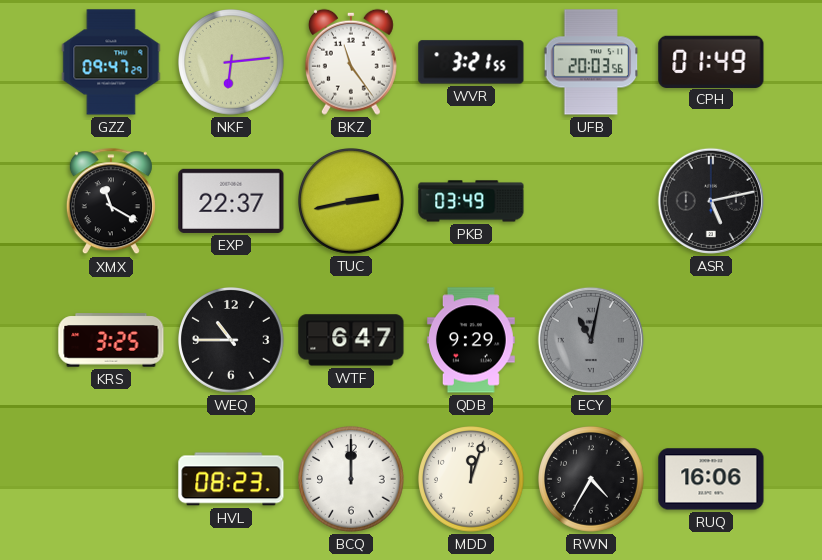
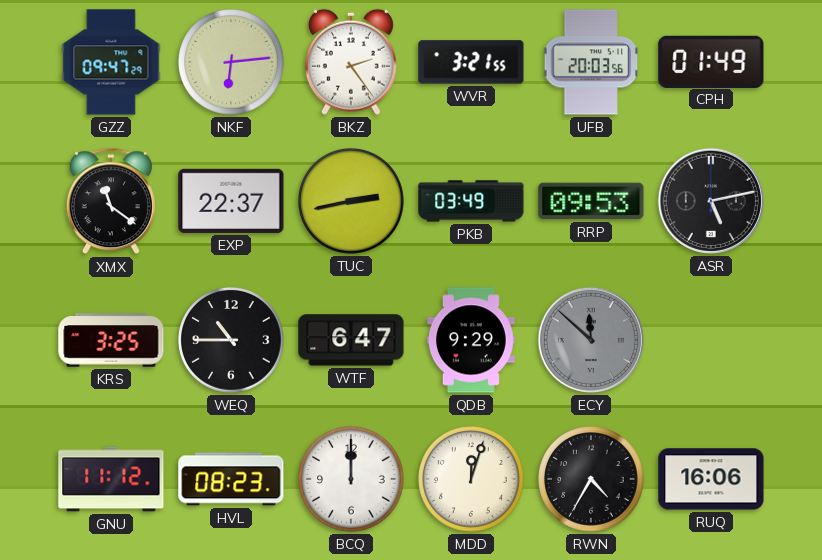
BKZ: 11:24 -> 2:24
XMX: 11:20 -> 11:21
RRP: none -> 09:53
ECY: 11:02 -> 11:52
GNU: none -> 11:12
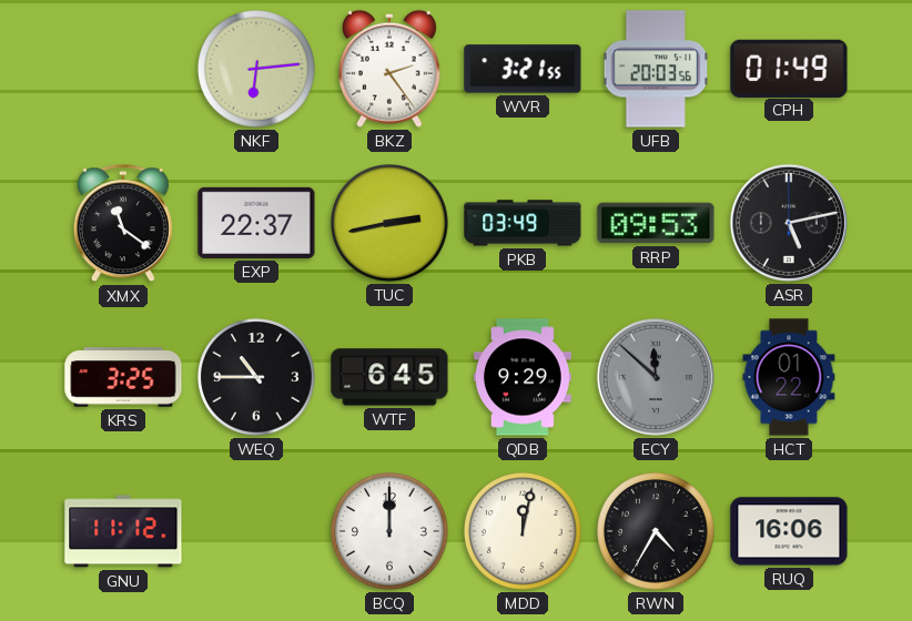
GZZ: 09:47 -> none
WTF: 6:47 -> 6:45
HCT: none -> 01:22
HVL: 08:23 -> none
MDD: 12:03 -> 12:02
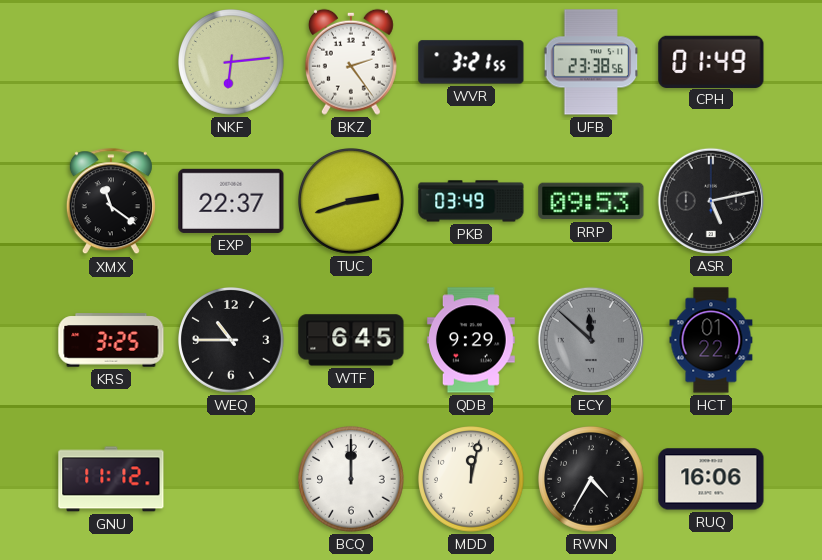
UFB: 20:03 -> 23:38
TUC: 2:43 -> 2:42
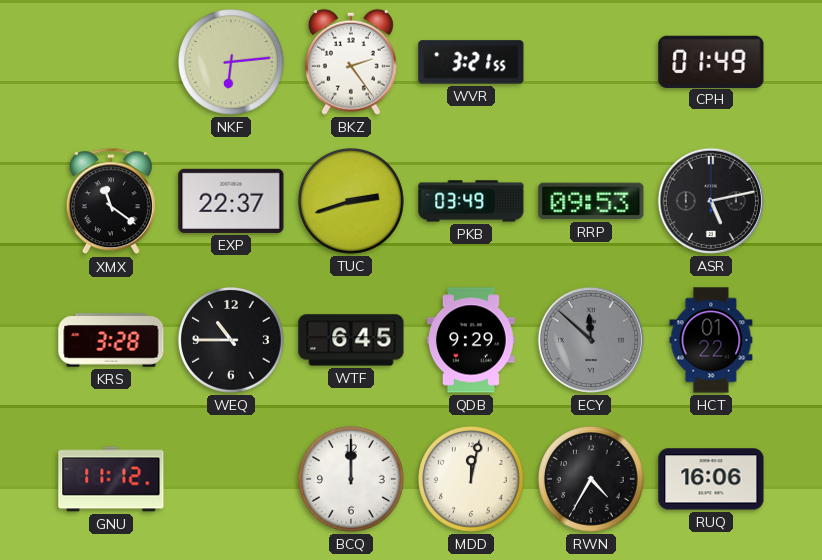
UFB: 23:38 -> none
KRS: 3:25 -> 3:28
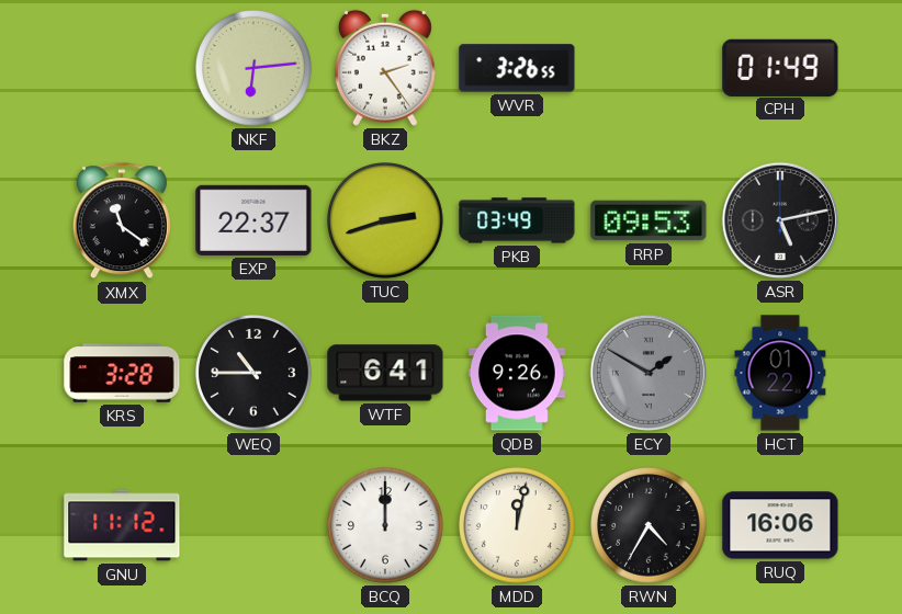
WVR: 3:21 -> 3:26
WTF: 6:45 -> 6:41
QDB: 9:29 -> 9:26
ECY: 11:52 -> 1:50
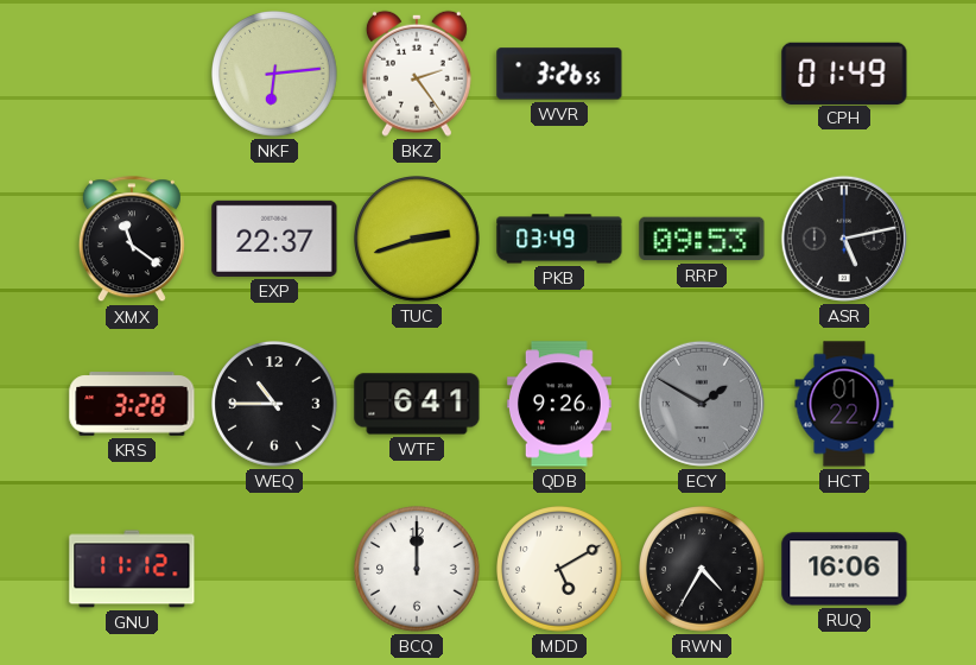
MDD: 12:02 -> 5:10
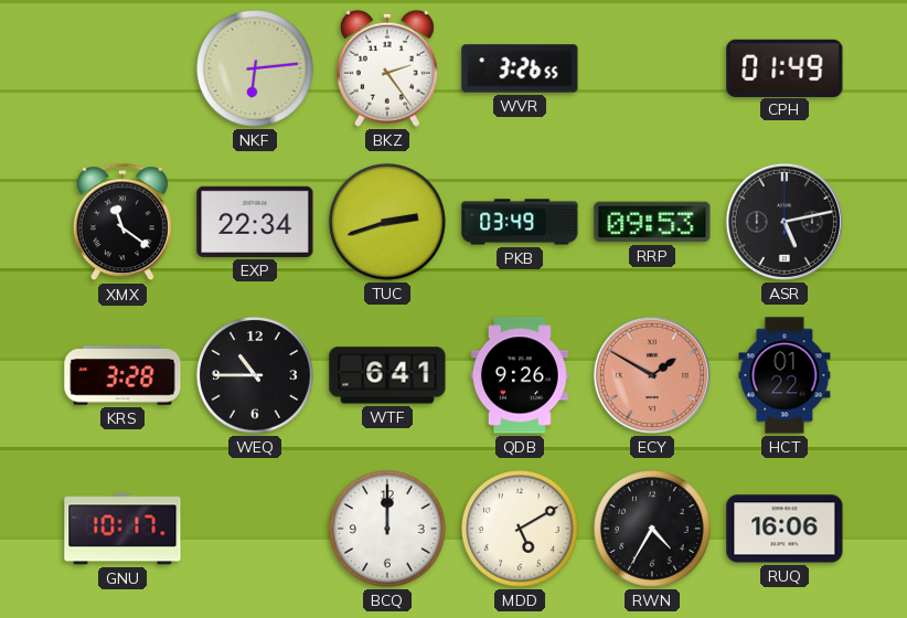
EXP: 22:37 -> 22:34
ECY dial: grey -> salmon
GNU: 11:12 -> 10:17
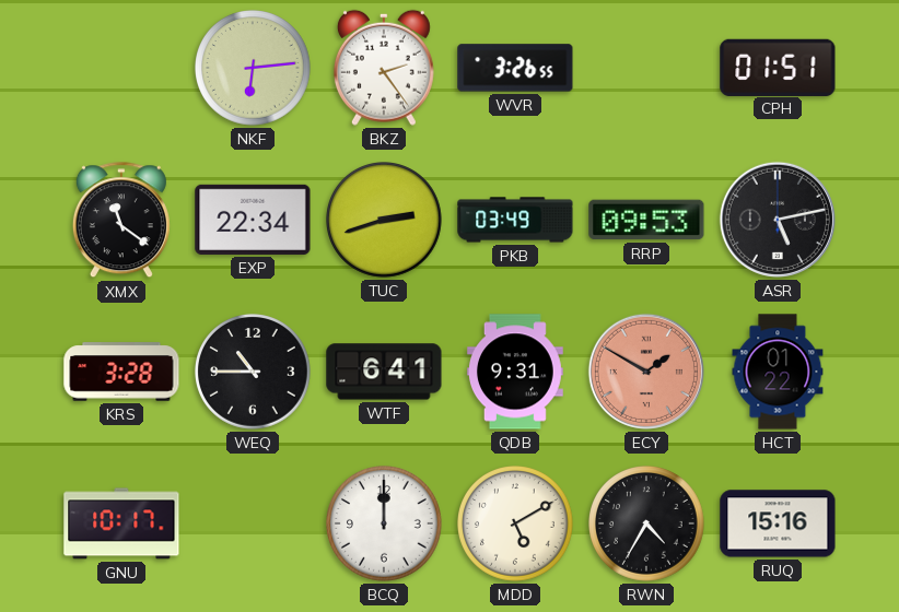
CPH: 01:49 -> 01:51
QDB: 9:26 -> 9:31
RUQ: 16:06 -> 15:16
